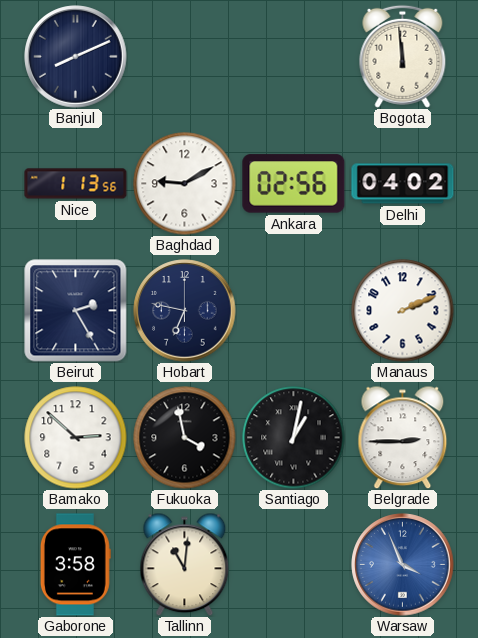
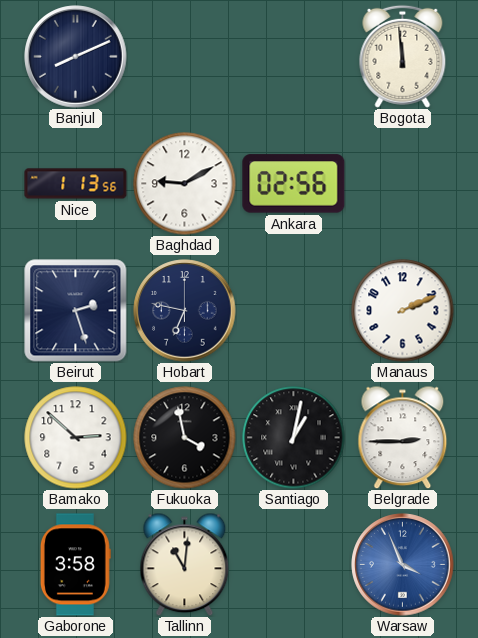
Delhi: 04:02 -> none
Beirut: 2:25 -> 2:27
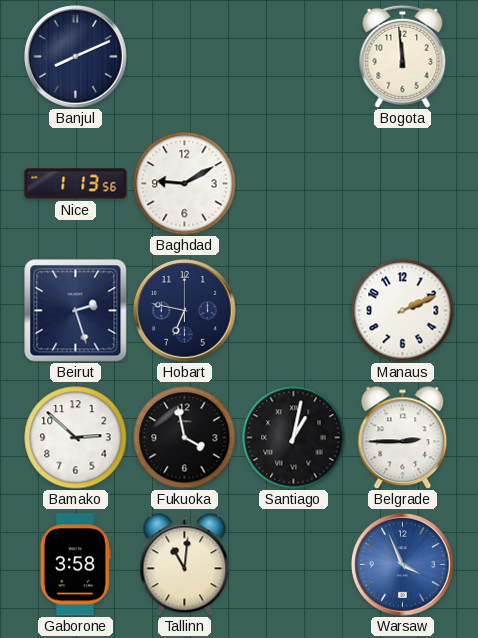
Ankara: 02:56 -> none
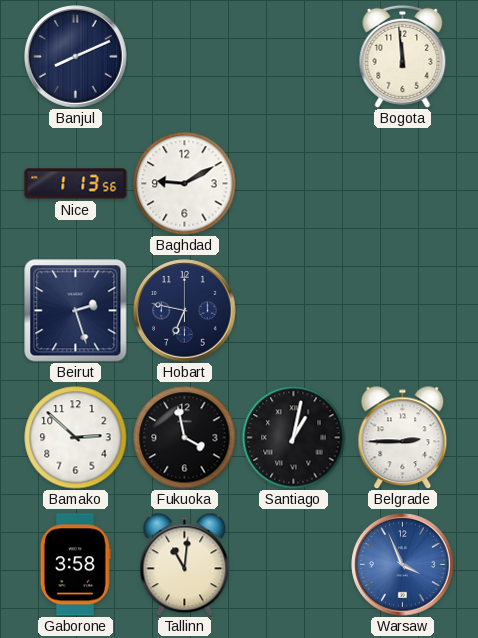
Manaus: 2:11 -> none
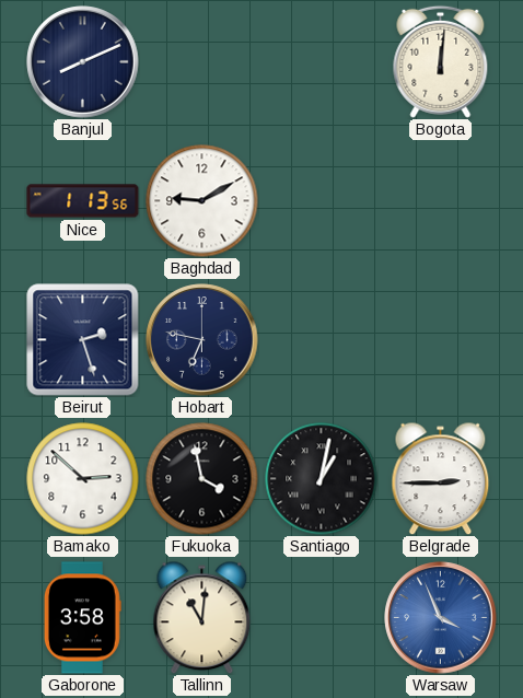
Bogota: 11:59 -> 12:01
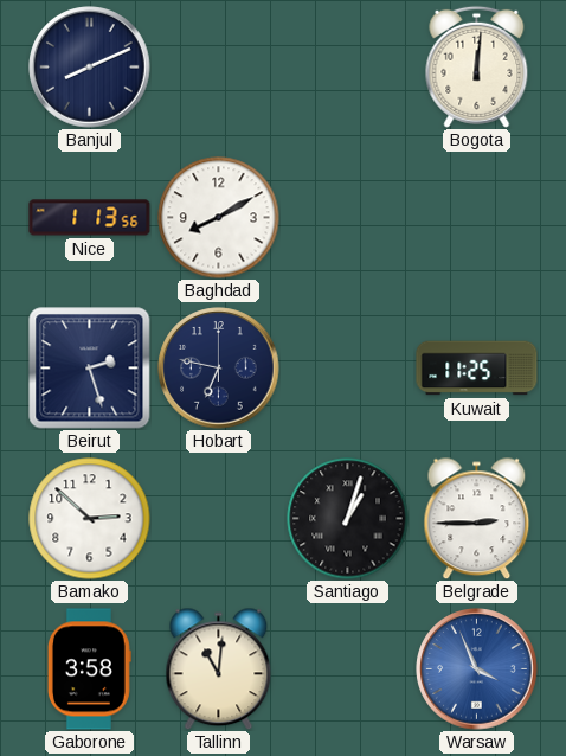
Baghdad: 9:10 -> 8:10
Kuwait: none -> 11:25
Fukuoka: 3:58 -> none
Santiago: 1:02 -> 1:03
